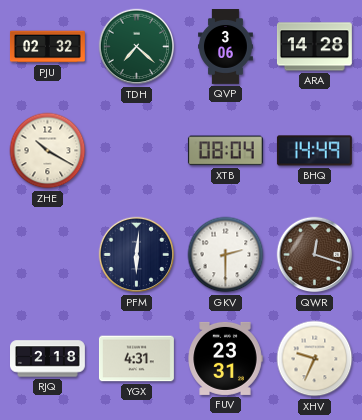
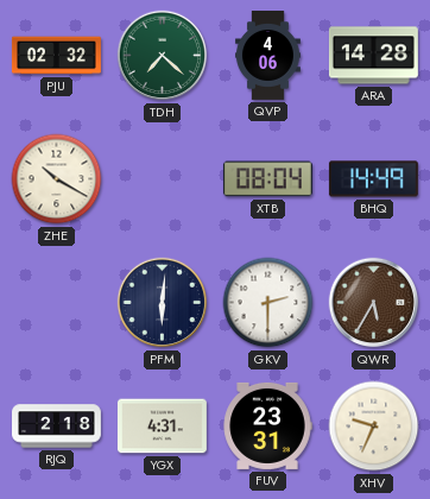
QVP: 3:06 -> 4:06
QWR: 12:18 -> 5:35
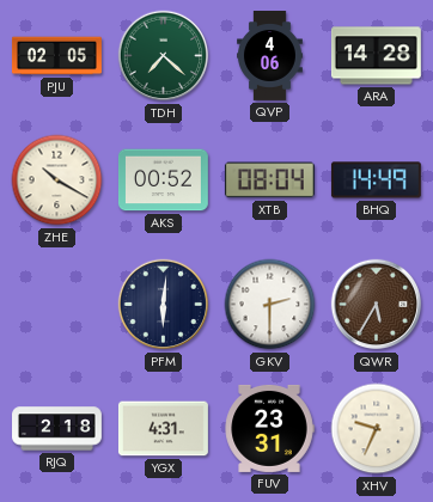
PJU: 02:32 -> 02:05
AKS: none -> 00:52
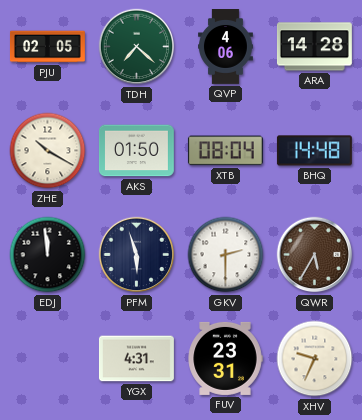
AKS: 00:52 -> 01:50
BHQ: 14:49 -> 14:48
EDJ: none -> 11:59
PFM: 6:01 -> 5:57
RJQ: 2:18 -> none
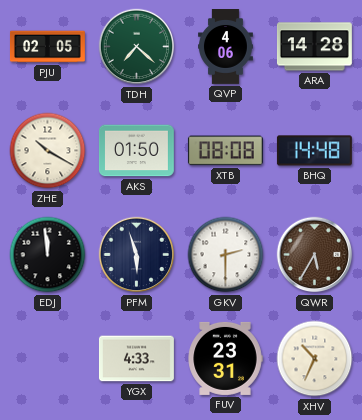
XTB: 08:04 -> 08:08
YGX: 4:31 -> 4:33
XHV: 9:34 -> 10:34
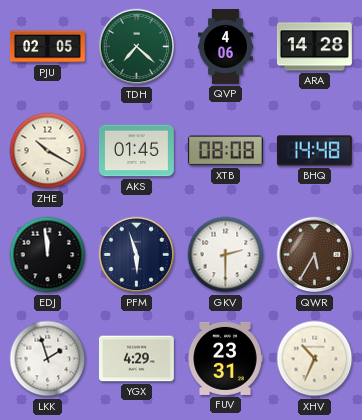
AKS: 01:50 -> 01:45
LKK: none -> 1:57
YGX: 4:33 -> 4:29
